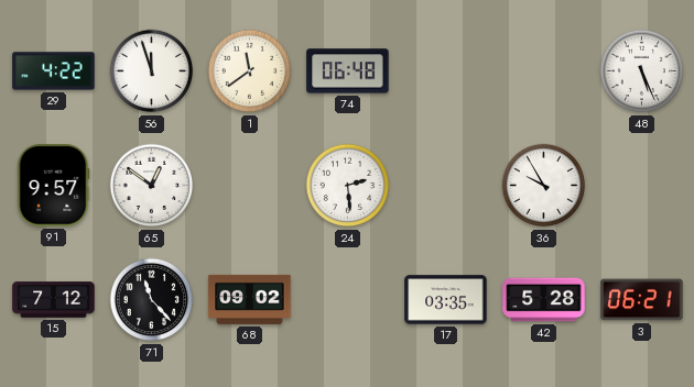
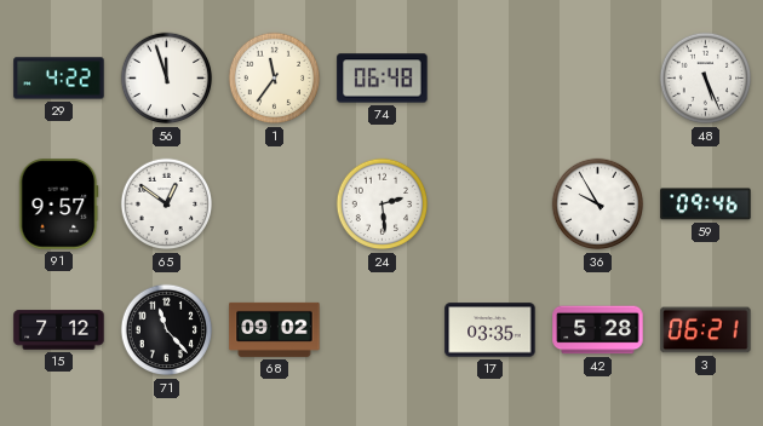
1: 11:39 -> 11:36
59: none -> 09:46
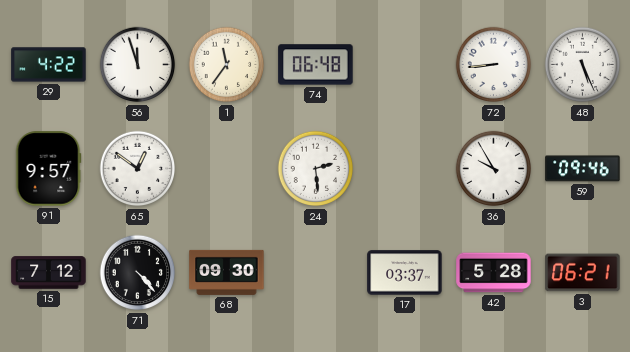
72: none -> 8:44
71: 11:23 -> 4:23
68: 09:02 -> 09:30
17: 03:35 -> 03:37
